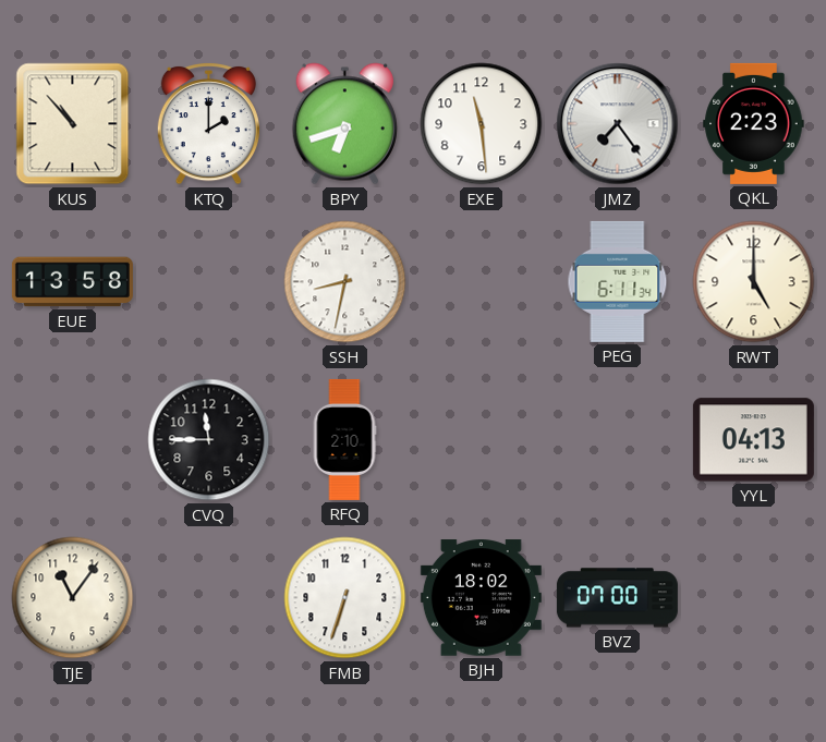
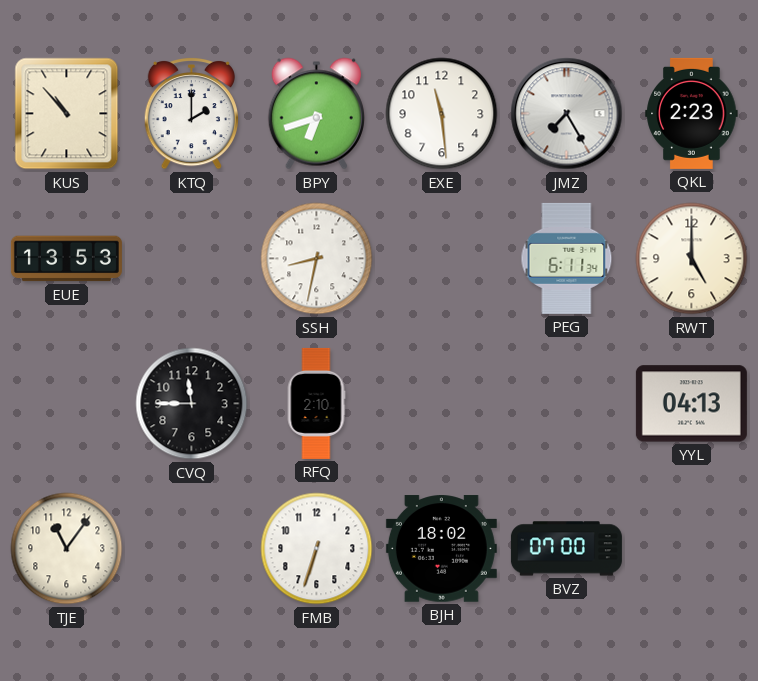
JMZ: 7:24 -> 7:25
EUE: 13:58 -> 13:53
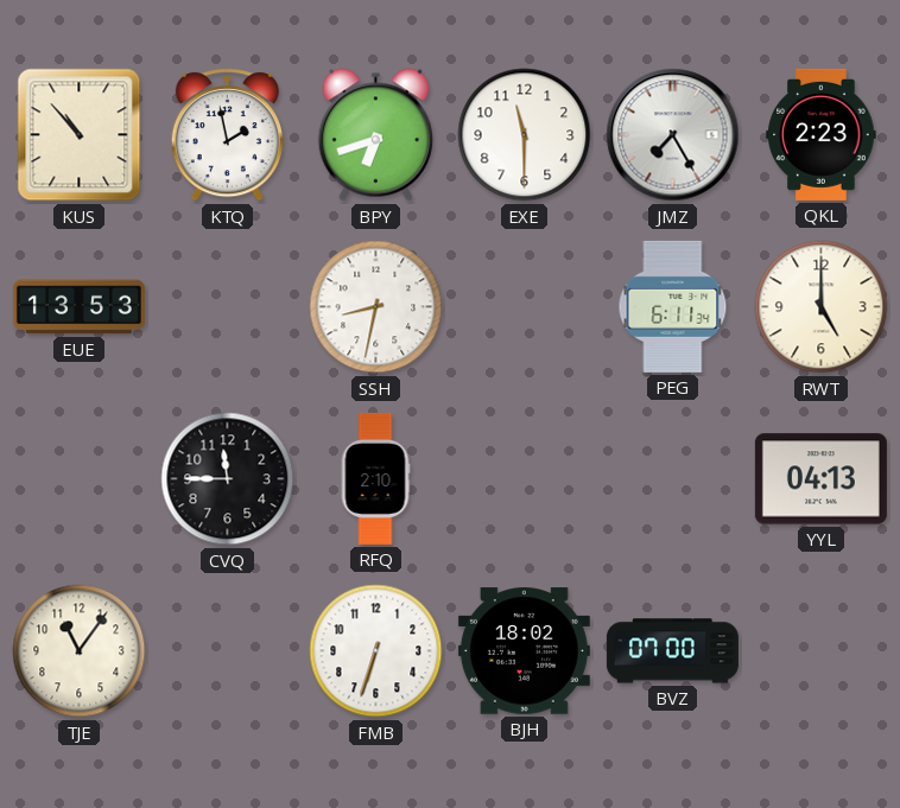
KTQ: 2:00 -> 1:58
EXE: 11:29 -> 11:30
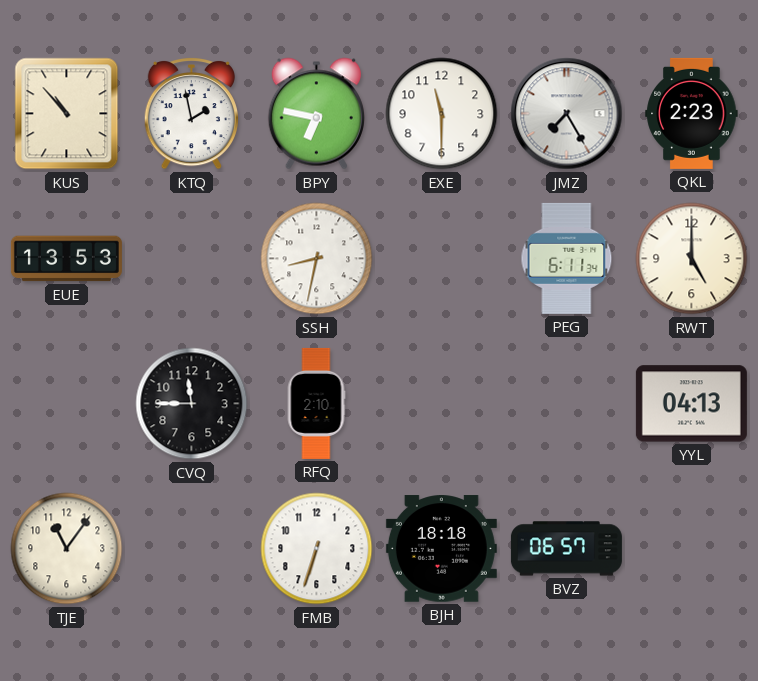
BPY: 6:42 -> 6:47
BJH: 18:02 -> 18:18
BVZ: 07:00 -> 06:57
